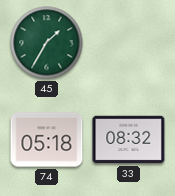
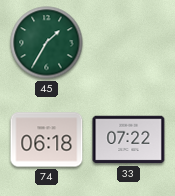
74: 05:18 -> 06:18
33: 08:32 -> 07:22
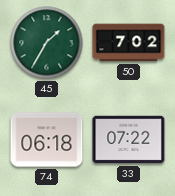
50: none -> 7:02
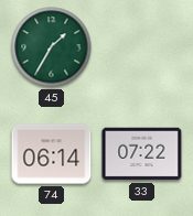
50: 7:02 -> none
74: 06:18 -> 06:14
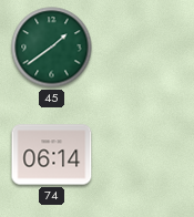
45: 1:35 -> 1:39
33: 07:22 -> none
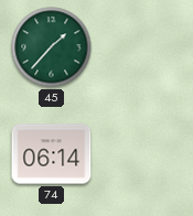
45: 1:39 -> 1:37
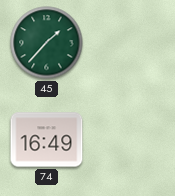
74: 06:14 -> 16:49
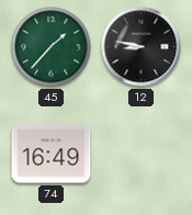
12: none -> 8:47
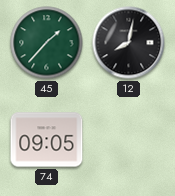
12: 8:47 -> 8:02
74: 16:49 -> 09:05
